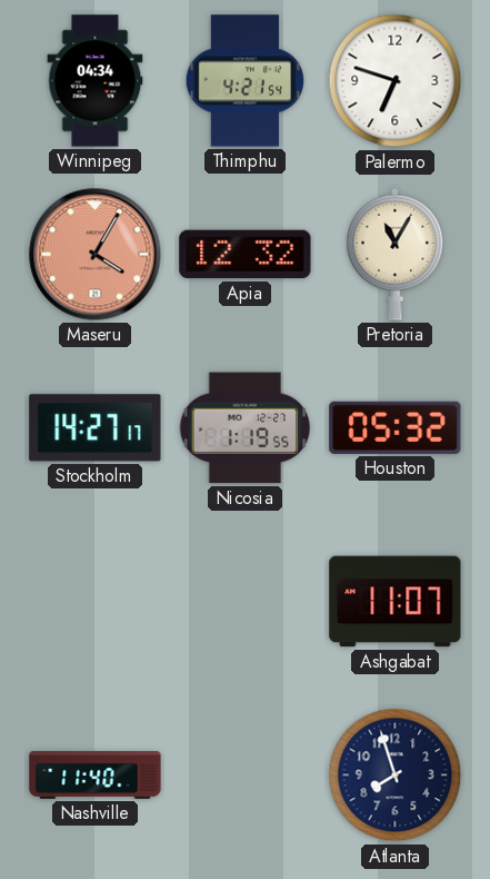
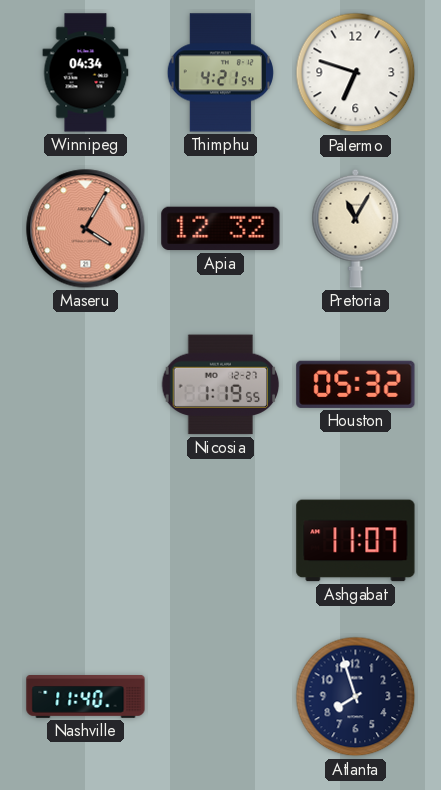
Stockholm: 14:27 -> none
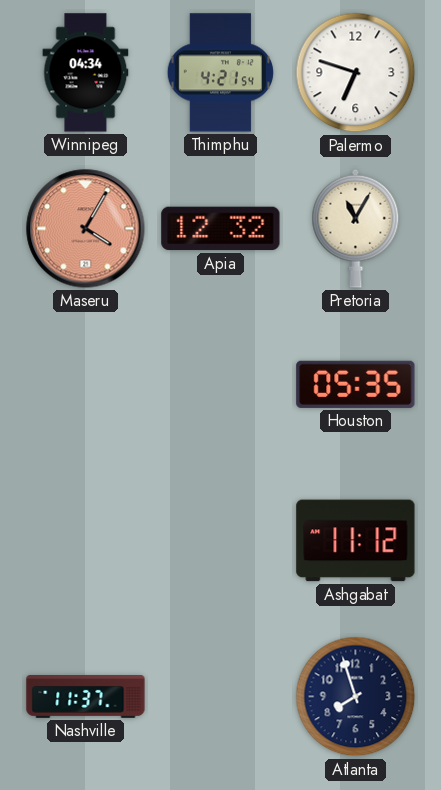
Nicosia: 1:19 -> none
Houston: 05:32 -> 05:35
Ashgabat: 11:07 -> 11:12
Nashville: 11:40 -> 11:37
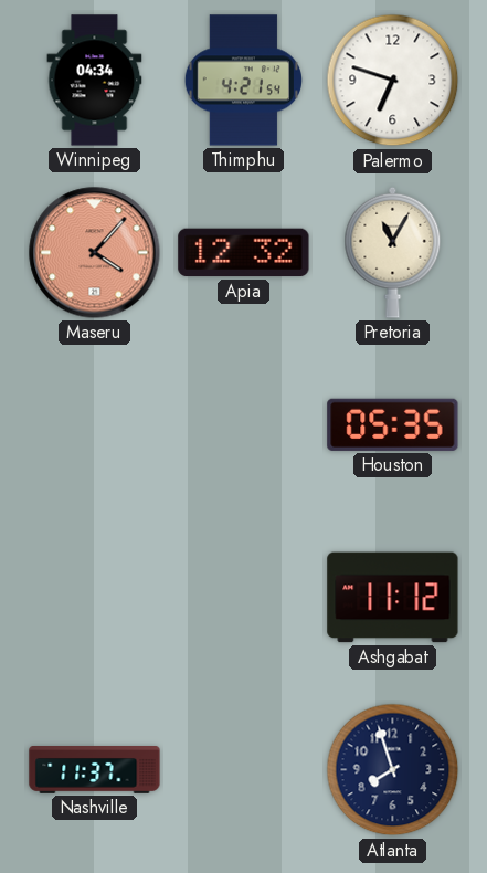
Maseru: 4:05 -> 4:07
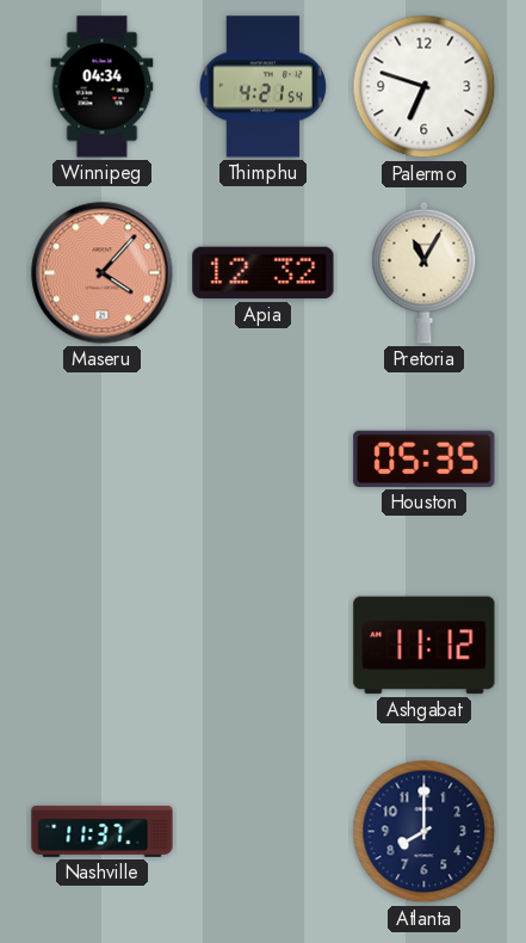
Atlanta: 7:57 -> 8:00
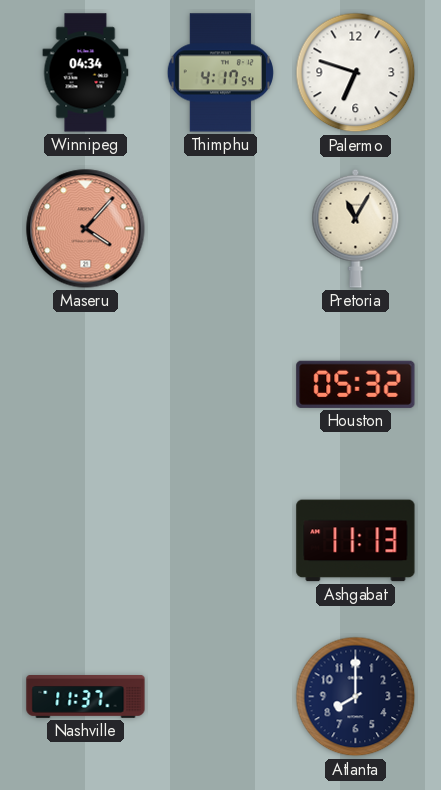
Thimphu: 4:21 -> 4:17
Apia: 12:32 -> none
Houston: 05:35 -> 05:32
Ashgabat: 11:12 -> 11:13
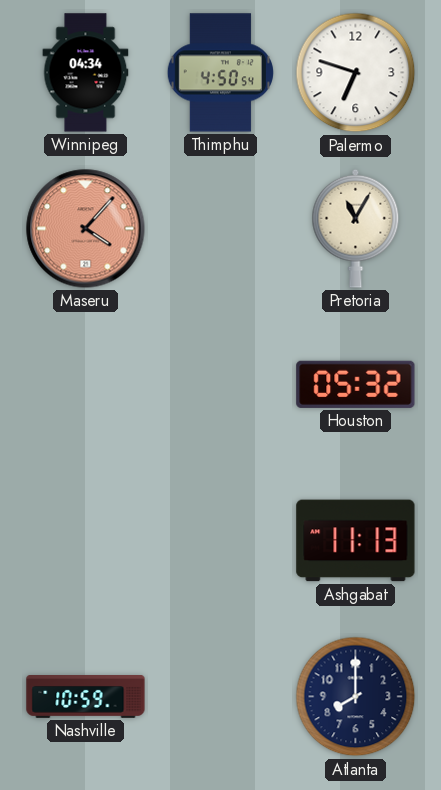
Thimphu: 4:17 -> 4:50
Nashville: 11:37 -> 10:59
